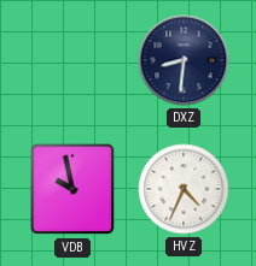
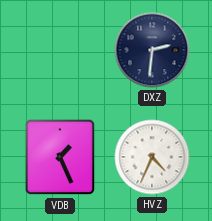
DXZ: 8:31 -> 2:31
VDB: 9:58 -> 1:26
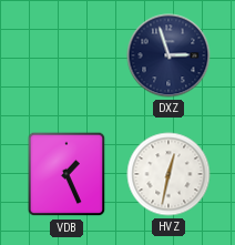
DXZ: 2:31 -> 2:57
HVZ: 4:34 -> 12:32
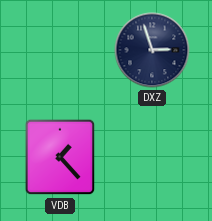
VDB: 1:26 -> 1:23
HVZ: 12:32 -> none
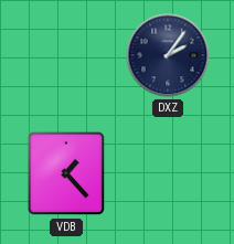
DXZ: 2:57 -> 2:06
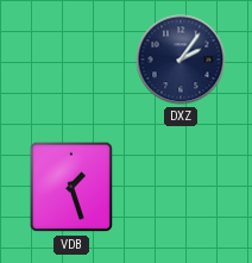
VDB: 1:23 -> 1:27
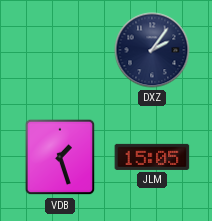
JLM: none -> 15:05
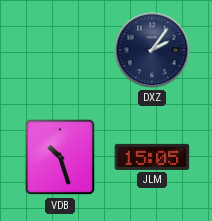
VDB: 1:27 -> 10:27
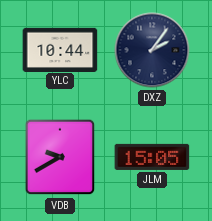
YLC: none -> 10:44
VDB: 10:27 -> 9:40
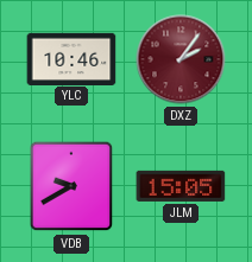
YLC: 10:44 -> 10:46
DXZ dial: navy -> burgundy
